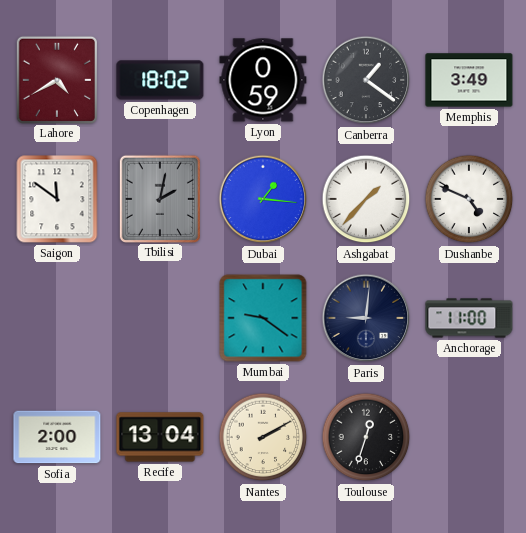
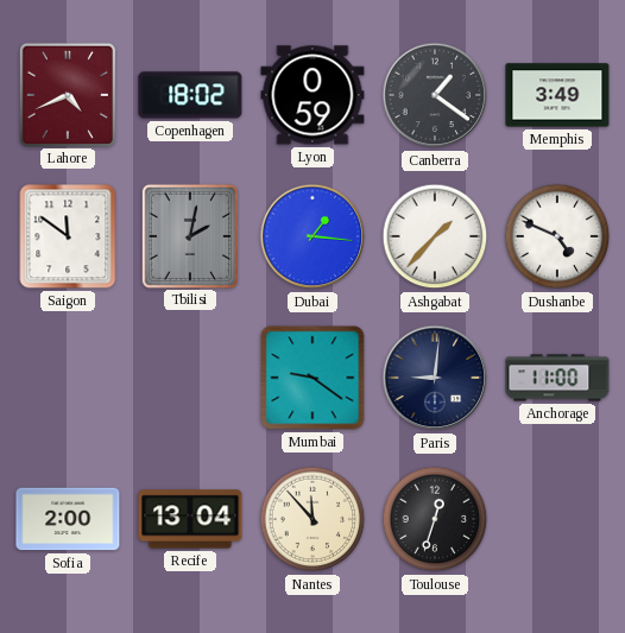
Lahore: 4:40 -> 4:41
Nantes: 2:10 -> 11:53
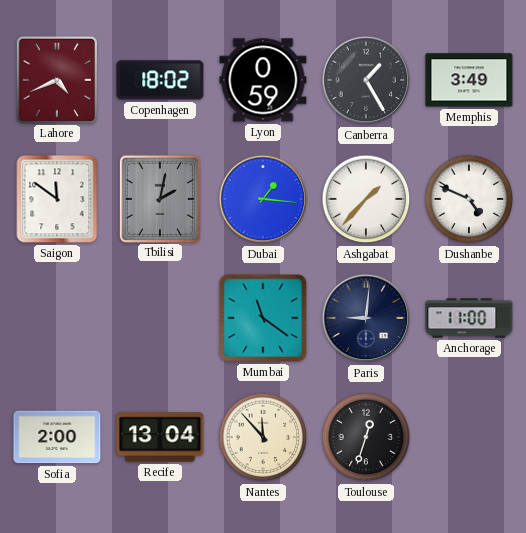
Canberra: 1:21 -> 1:25
Mumbai: 9:21 -> 11:21
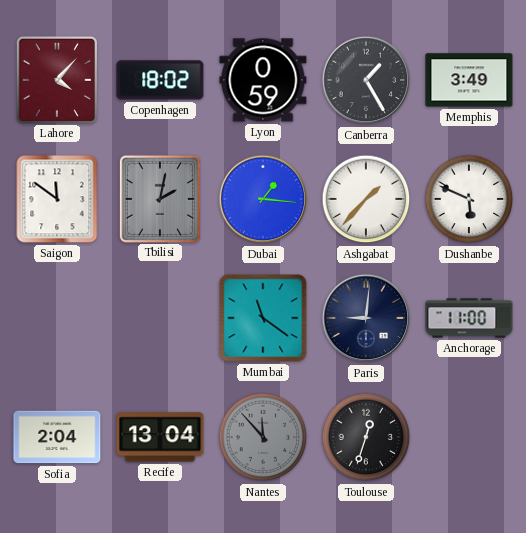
Lahore: 4:41 -> 4:07
Dushanbe: 4:49 -> 5:49
Sofia: 2:00 -> 2:04
Nantes dial: cream -> grey
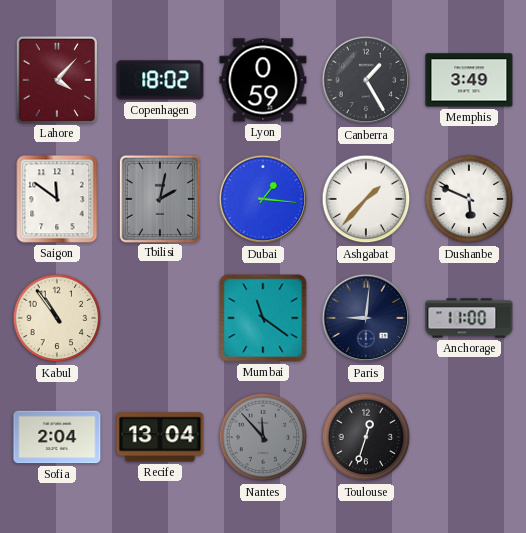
Kabul: none -> 10:54
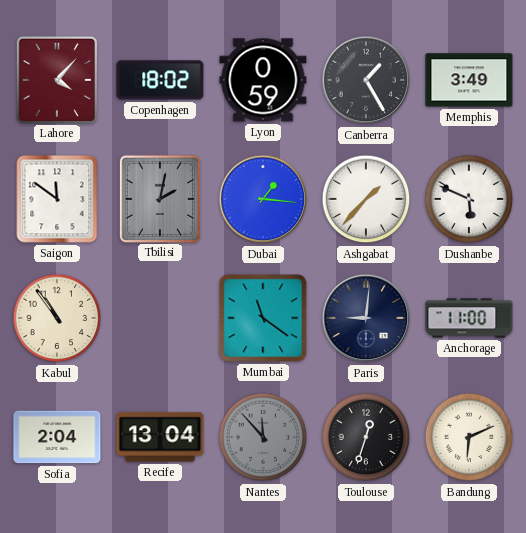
Bandung: none -> 6:11
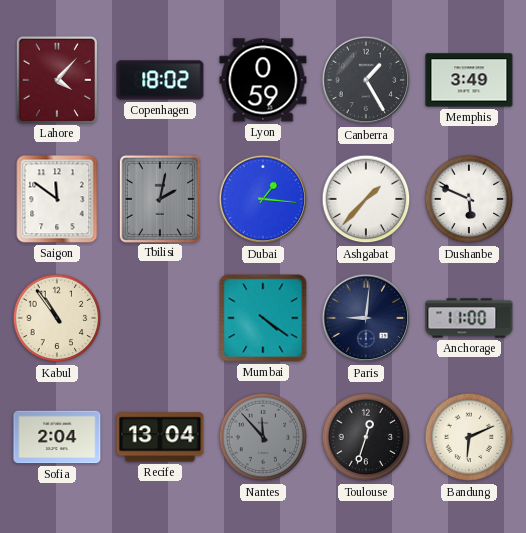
Mumbai: 11:21 -> 4:21
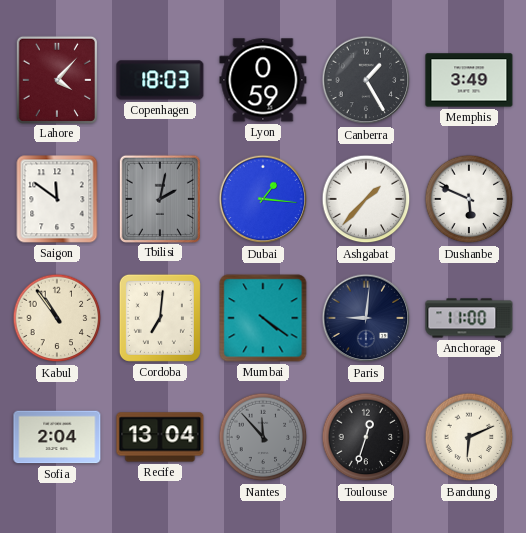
Copenhagen: 18:02 -> 18:03
Cordoba: none -> 7:01
